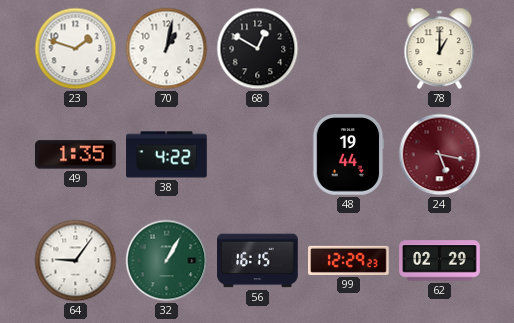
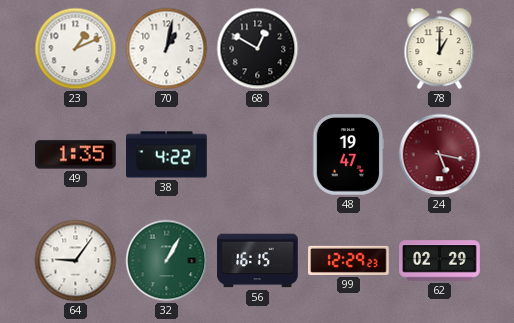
23: 1:48 -> 1:11
48: 19:44 -> 19:47
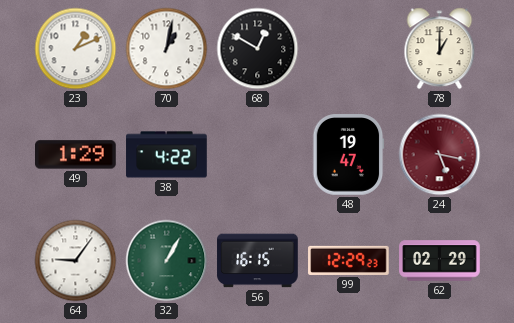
49: 1:35 -> 1:29
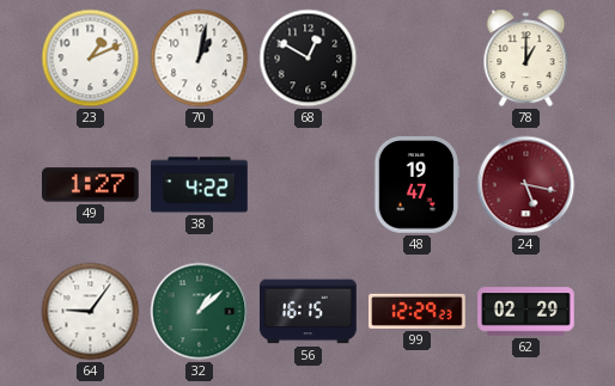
49: 1:29 -> 1:27
32: 1:05 -> 1:08
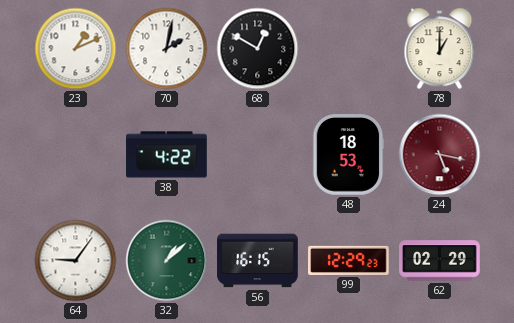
70: 1:02 -> 2:02
49: 1:27 -> none
48: 19:47 -> 18:53
